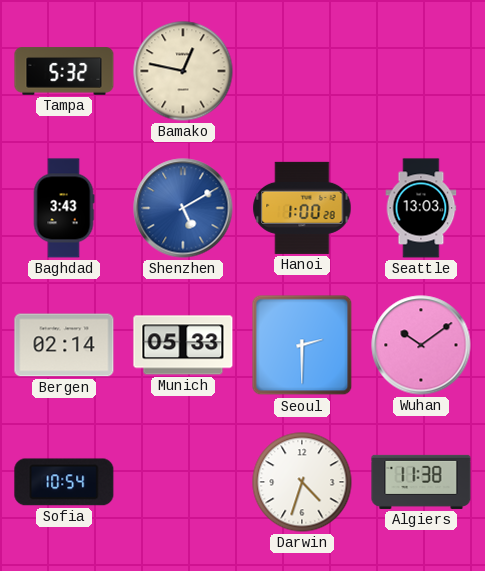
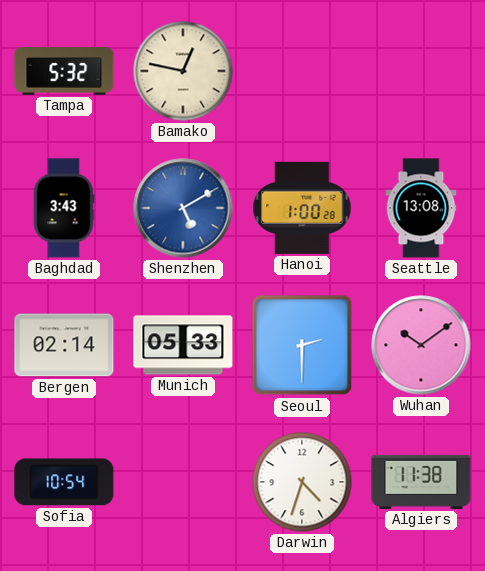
Seattle: 13:03 -> 13:08
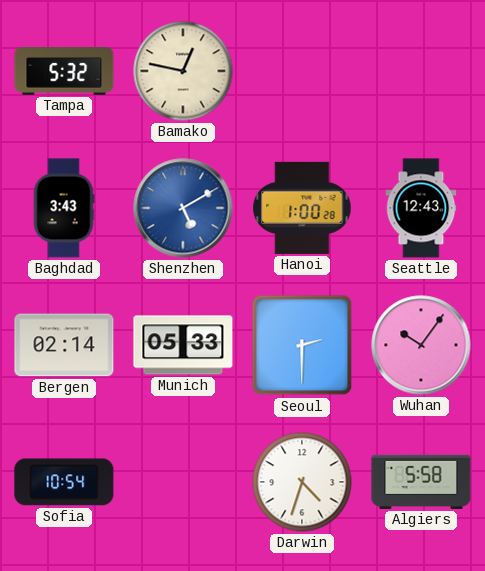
Seattle: 13:08 -> 12:43
Wuhan: 10:09 -> 10:06
Algiers: 11:38 -> 5:58
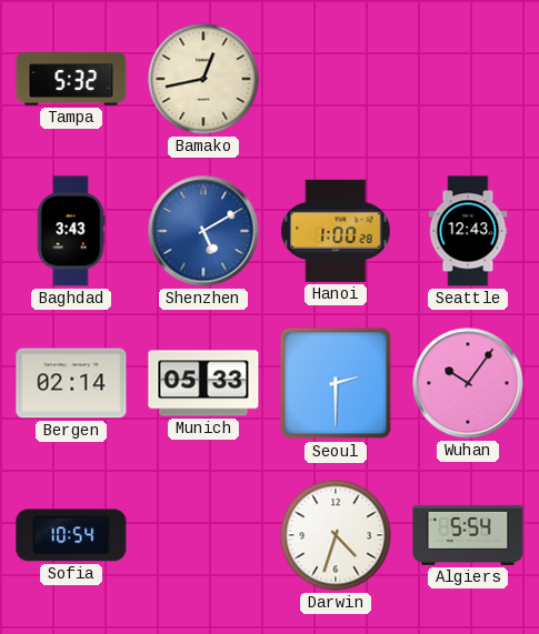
Bamako: 12:47 -> 12:43
Algiers: 5:58 -> 5:54
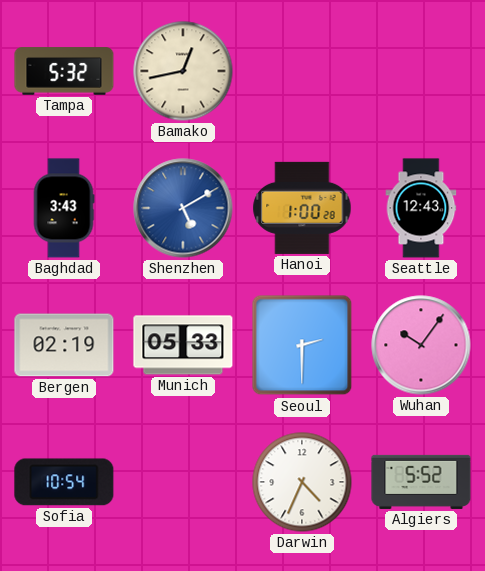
Bergen: 02:14 -> 02:19
Darwin: 4:33 -> 4:34
Algiers: 5:54 -> 5:52
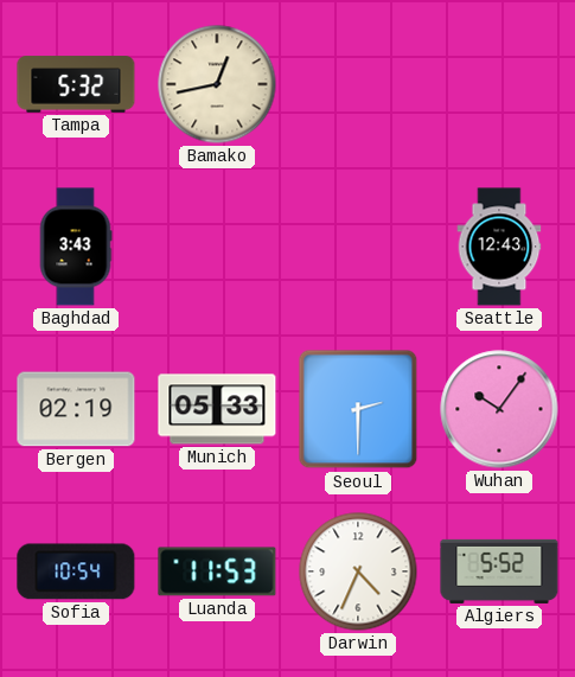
Shenzhen: 5:10 -> none
Hanoi: 1:00 -> none
Luanda: none -> 11:53
